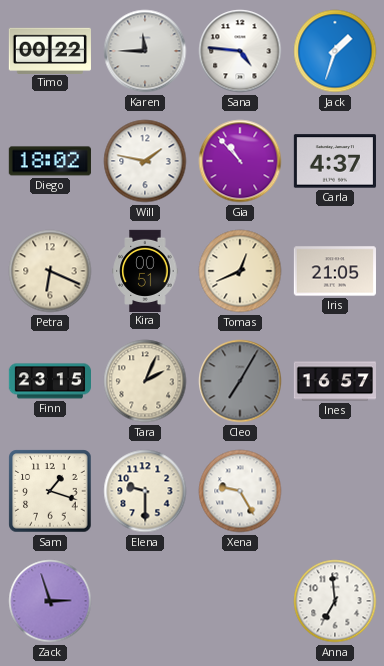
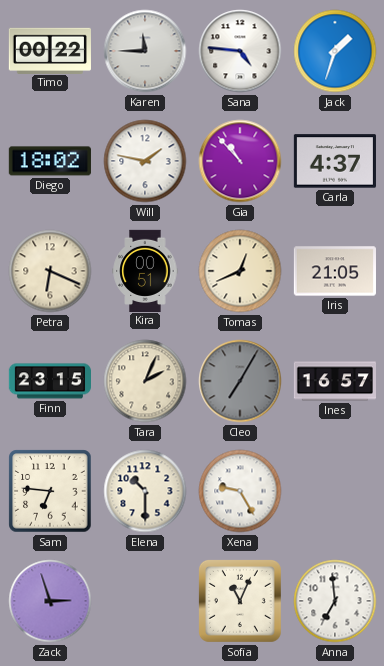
Sam: 1:18 -> 6:46
Elena: 9:30 -> 10:30
Sofia: none -> 11:04
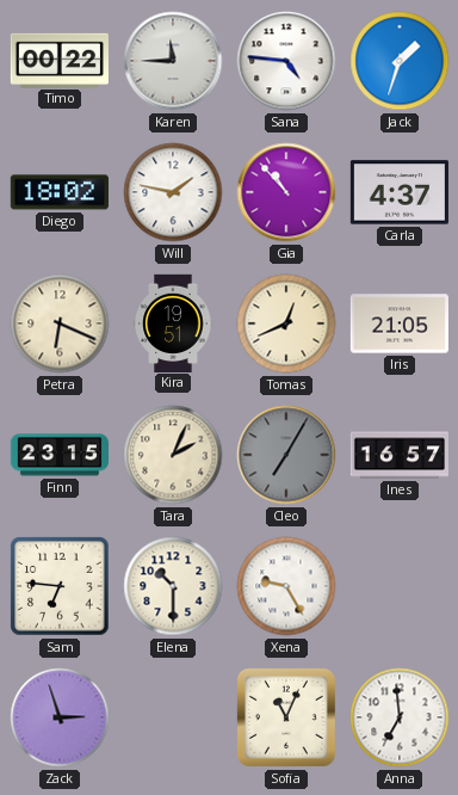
Kira: 00:51 -> 19:51
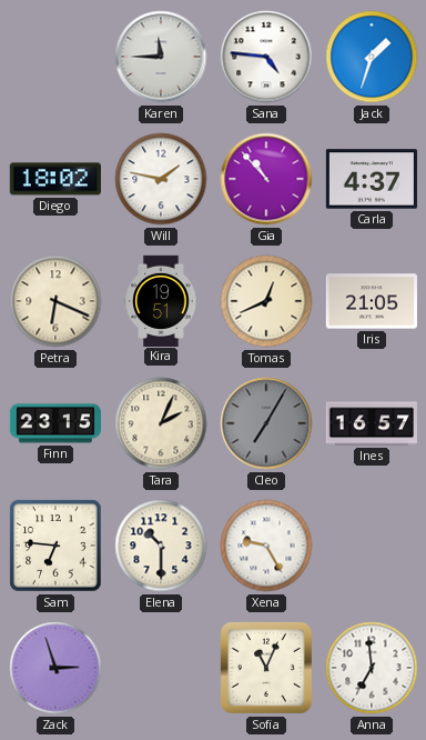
Timo: 00:22 -> none
